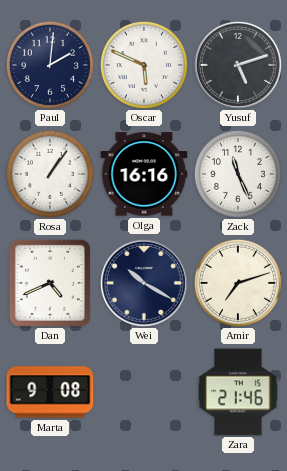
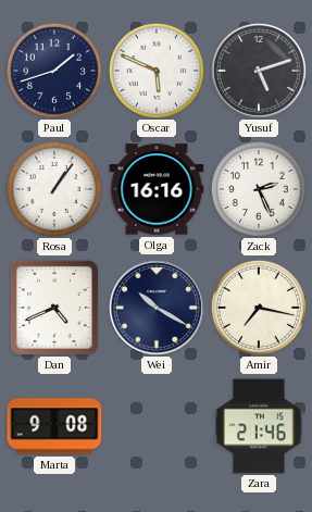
Paul: 2:01 -> 1:42
Zack: 11:26 -> 2:26
Amir: 7:12 -> 7:17
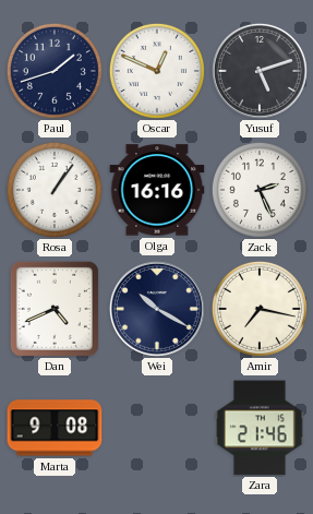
Oscar: 5:49 -> 12:49
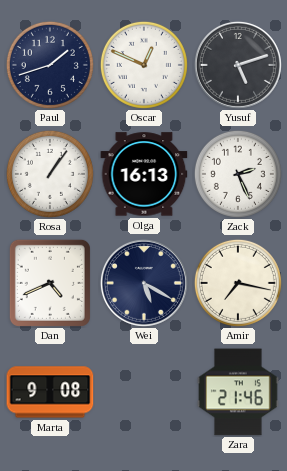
Olga: 16:16 -> 16:13
Wei: 10:20 -> 5:20
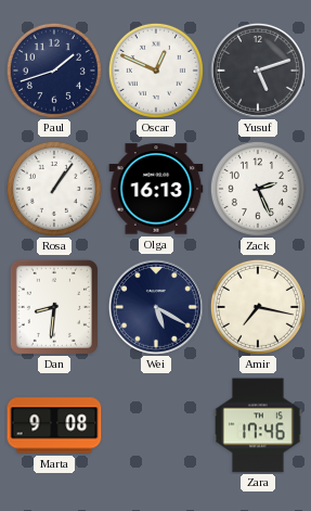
Dan: 4:41 -> 8:31
Zara: 21:46 -> 17:46
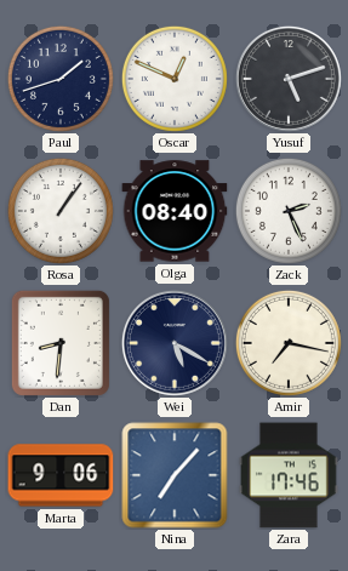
Olga: 16:13 -> 08:40
Marta: 9:08 -> 9:06
Nina: none -> 7:07
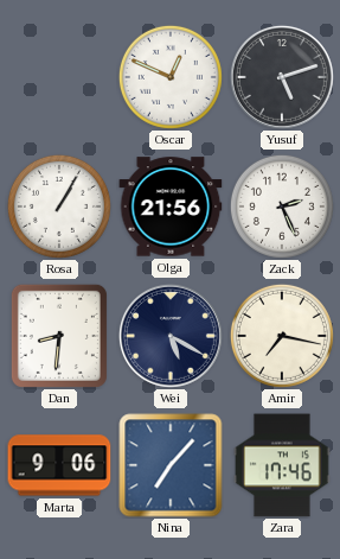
Paul: 1:42 -> none
Rosa: 1:06 -> 1:05
Olga: 08:40 -> 21:56
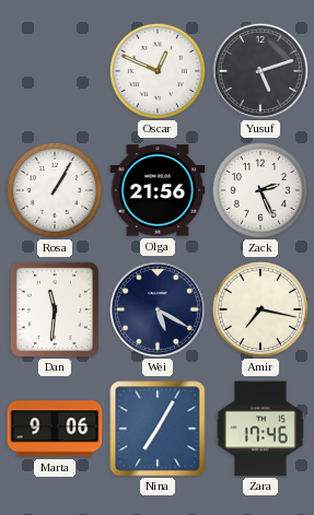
Dan: 8:31 -> 11:31
Nina: 7:07 -> 7:05
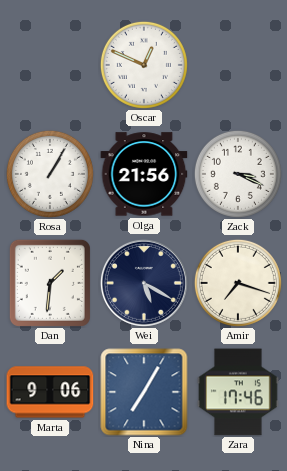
Yusuf: 5:12 -> none
Zack: 2:26 -> 3:19
Dan: 11:31 -> 1:31
Amir: 7:17 -> 7:18
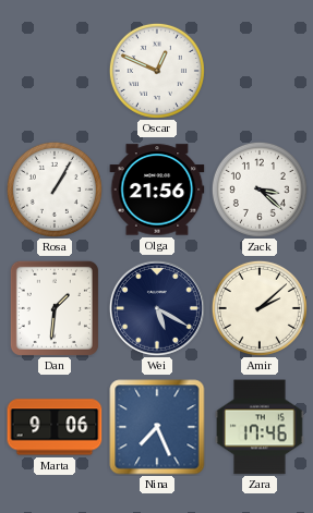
Zack: 3:19 -> 3:22
Amir: 7:18 -> 2:08
Nina: 7:05 -> 7:26
